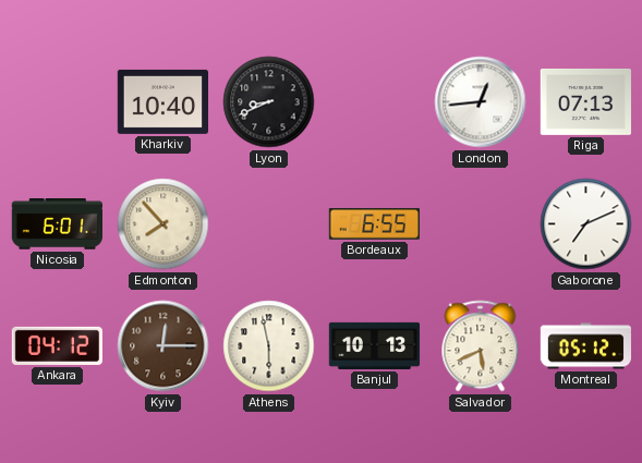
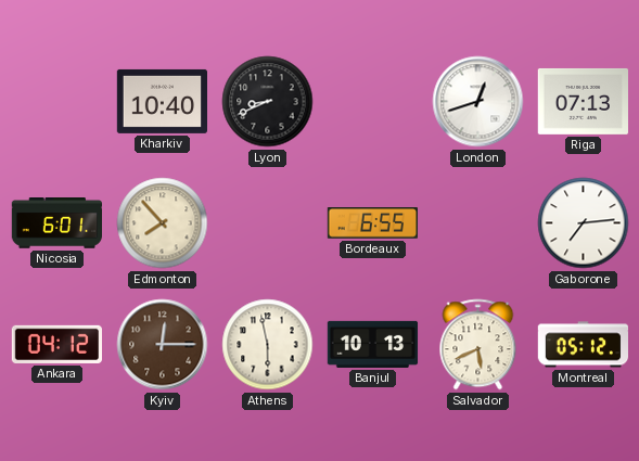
London: 12:44 -> 12:42
Gaborone: 7:11 -> 7:14
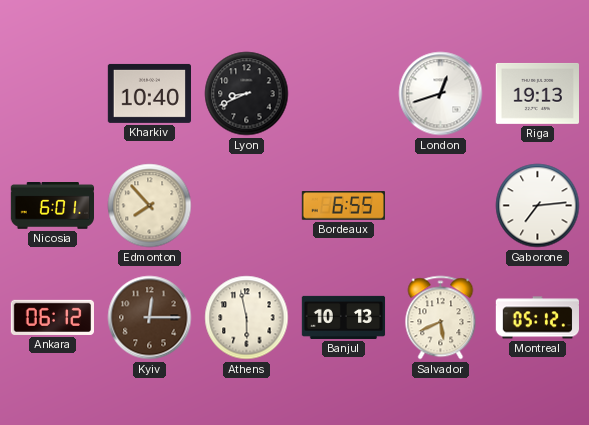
Riga: 07:13 -> 19:13
Ankara: 04:12 -> 06:12
